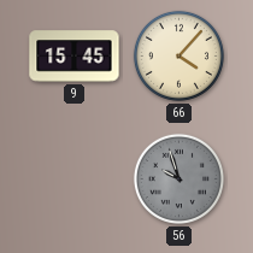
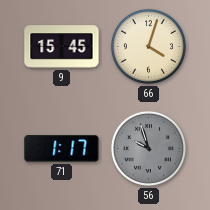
66: 4:07 -> 4:03
71: none -> 1:17
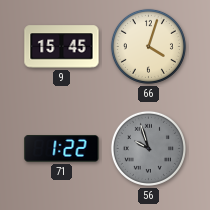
71: 1:17 -> 1:22
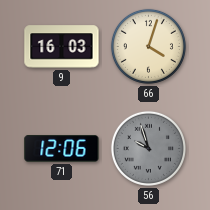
9: 15:45 -> 16:03
71: 1:22 -> 12:06
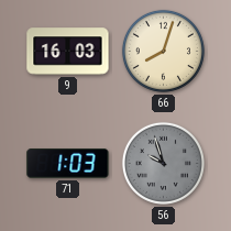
66: 4:03 -> 8:03
71: 12:06 -> 1:03
